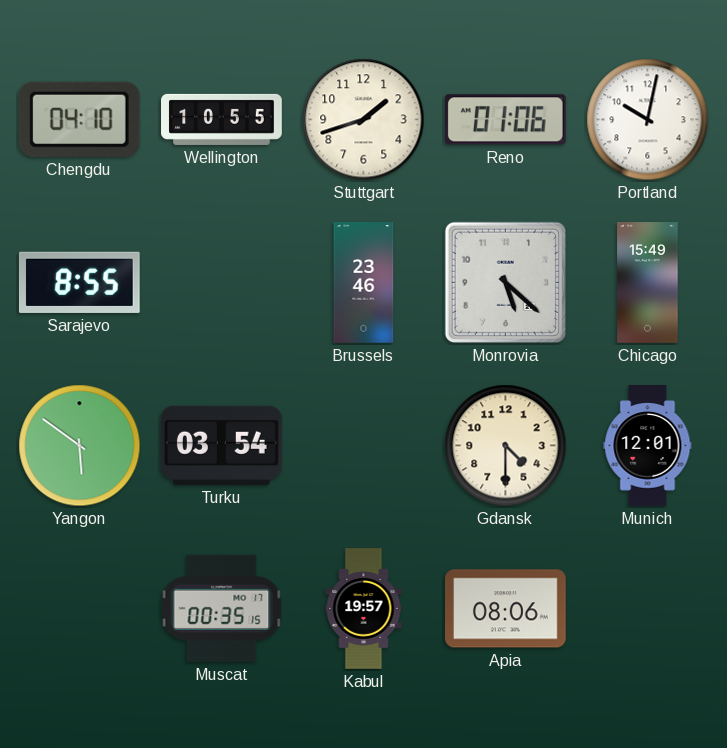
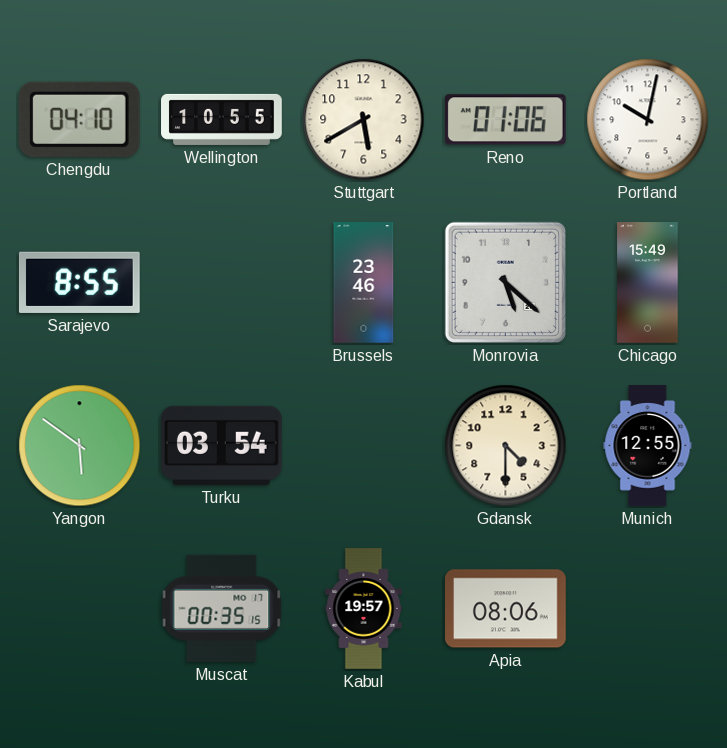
Stuttgart: 1:42 -> 5:40
Munich: 12:01 -> 12:55
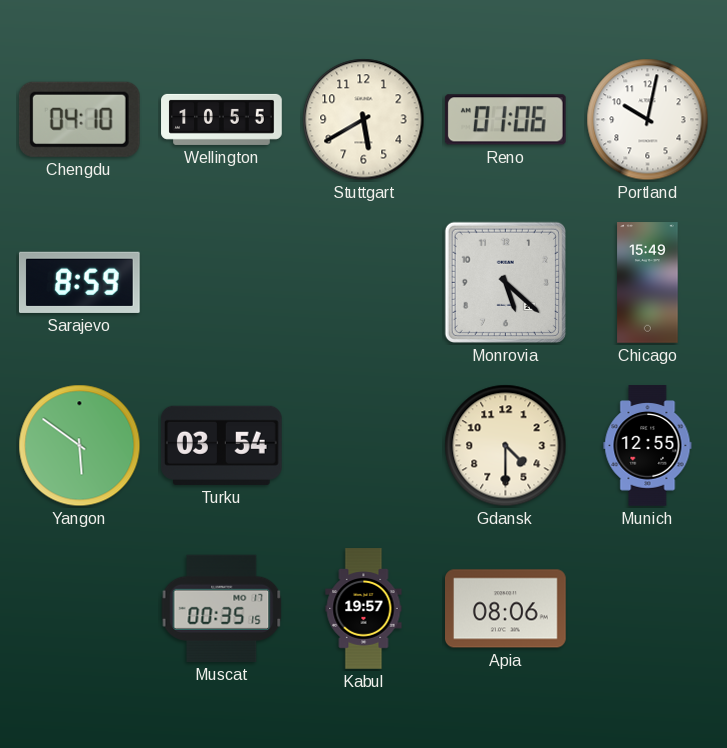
Sarajevo: 8:55 -> 8:59
Brussels: 23:46 -> none
